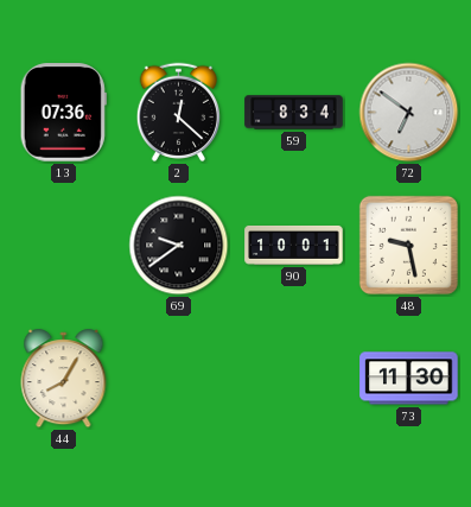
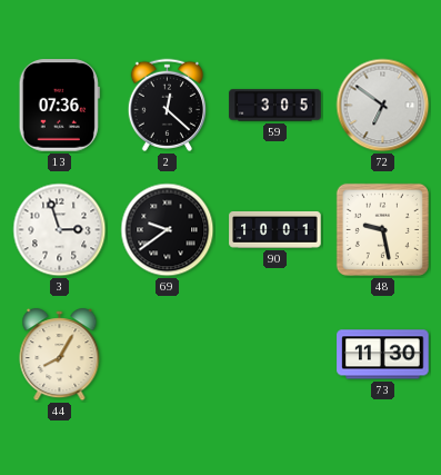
59: 8:34 -> 3:05
3: none -> 2:57
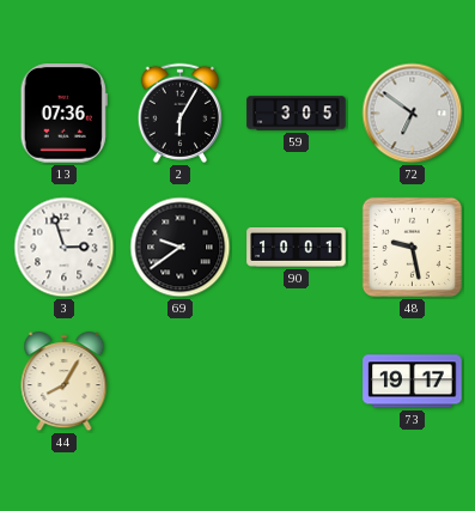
2: 12:22 -> 6:05
73: 11:30 -> 19:17
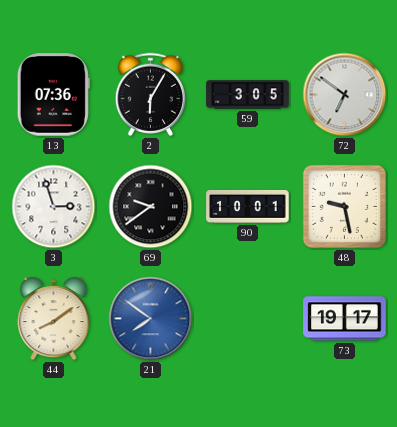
44: 8:05 -> 8:09
21: none -> 7:51
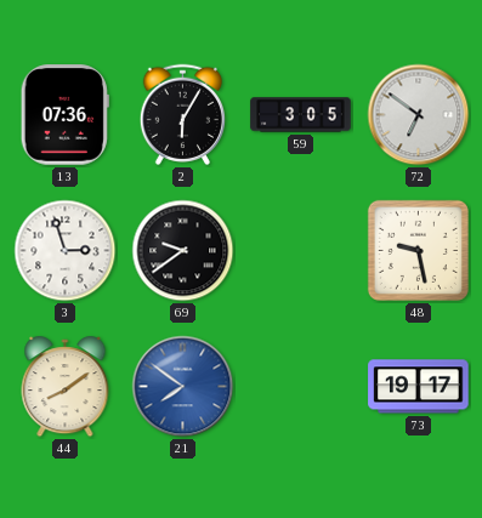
90: 10:01 -> none
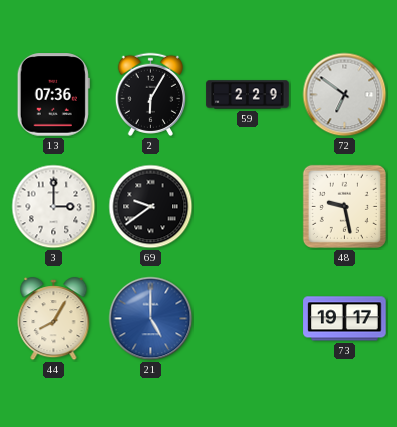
59: 3:05 -> 2:29
3: 2:57 -> 3:00
44: 8:09 -> 8:05
21: 7:51 -> 5:00
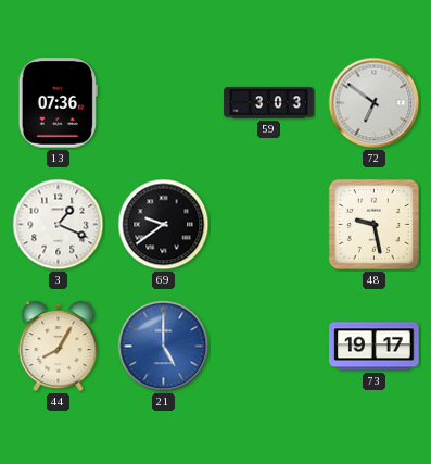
2: 6:05 -> none
59: 2:29 -> 3:03
3: 3:00 -> 1:19
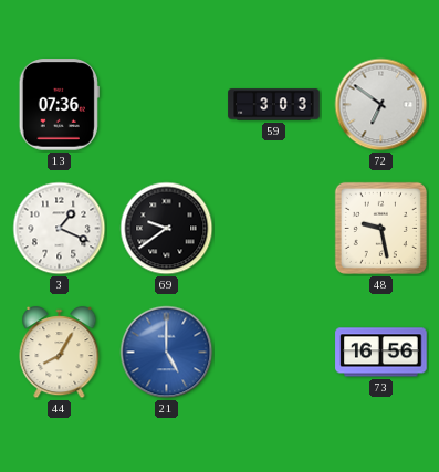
73: 19:17 -> 16:56
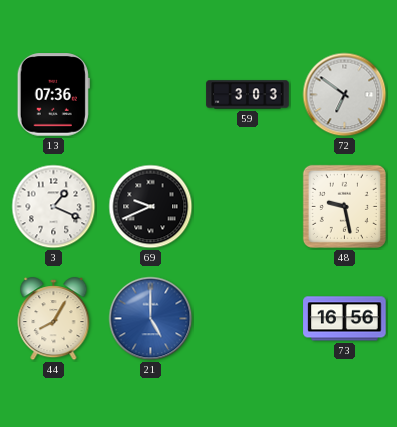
69: 9:39 -> 9:41
